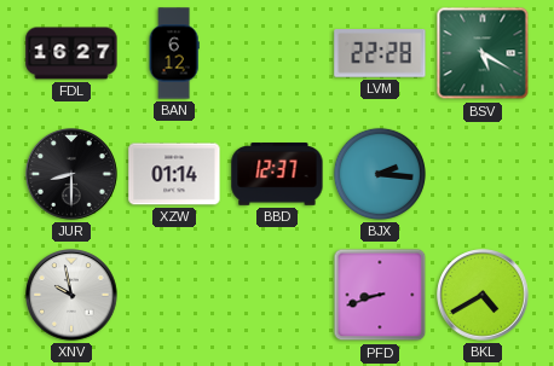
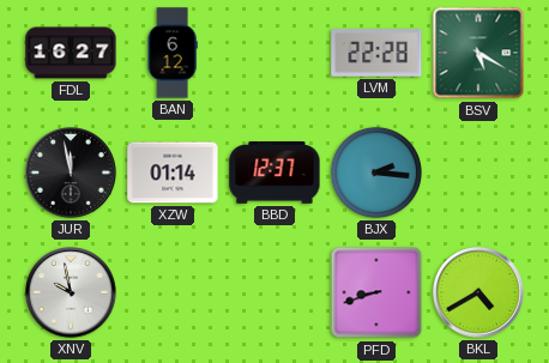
JUR: 8:30 -> 11:58
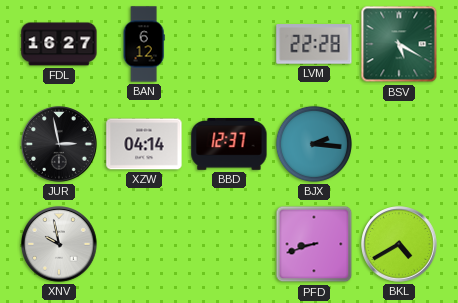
JUR: 11:58 -> 2:58
XZW: 01:14 -> 04:14
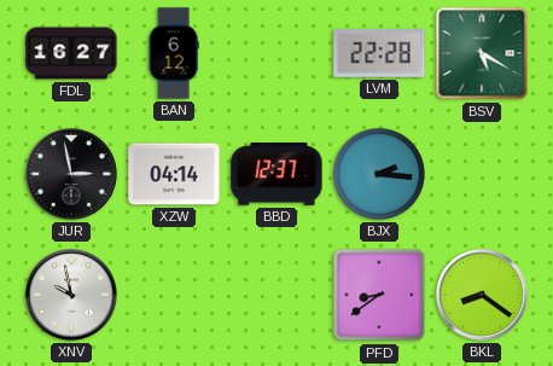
PFD: 8:42 -> 8:39
BKL: 4:40 -> 8:21
